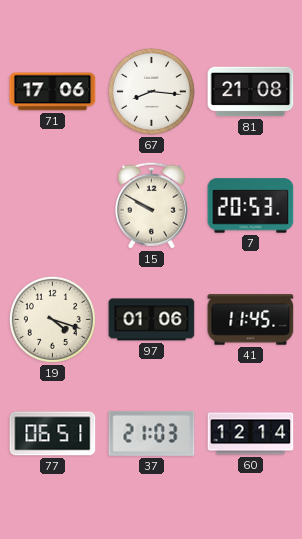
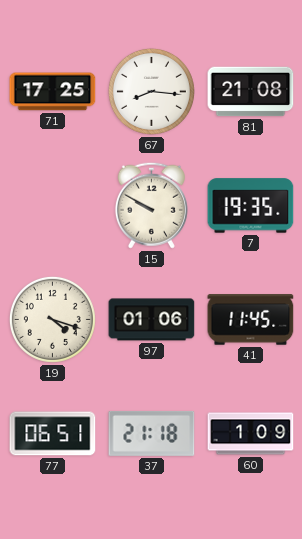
71: 17:06 -> 17:25
7: 20:53 -> 19:35
37: 21:03 -> 21:18
60: 12:14 -> 1:09
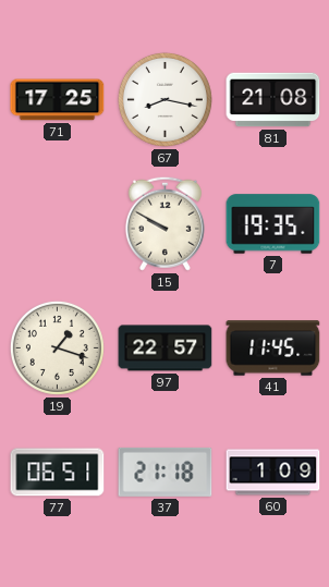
67: 8:16 -> 8:17
19: 4:18 -> 1:18
97: 01:06 -> 22:57
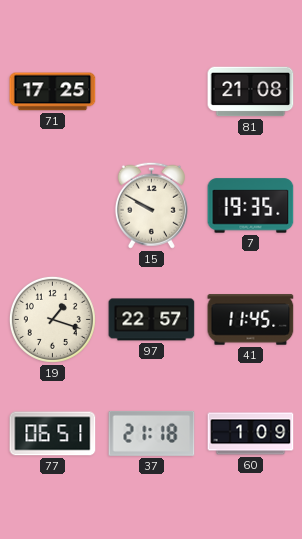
67: 8:17 -> none
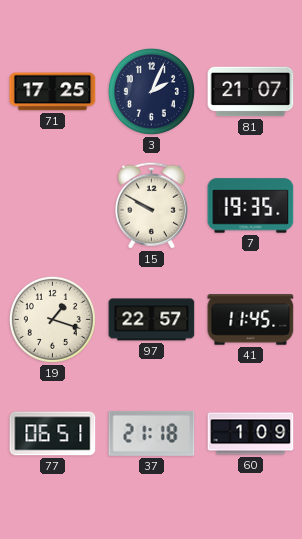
3: none -> 2:04
81: 21:08 -> 21:07
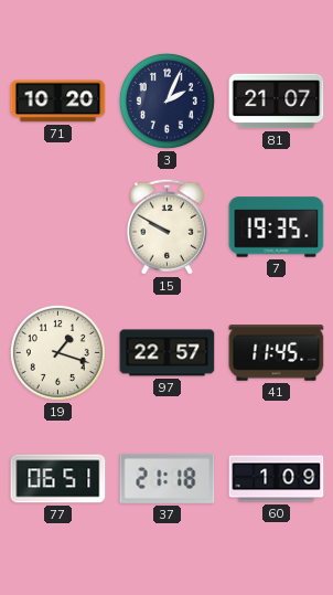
71: 17:25 -> 10:20
